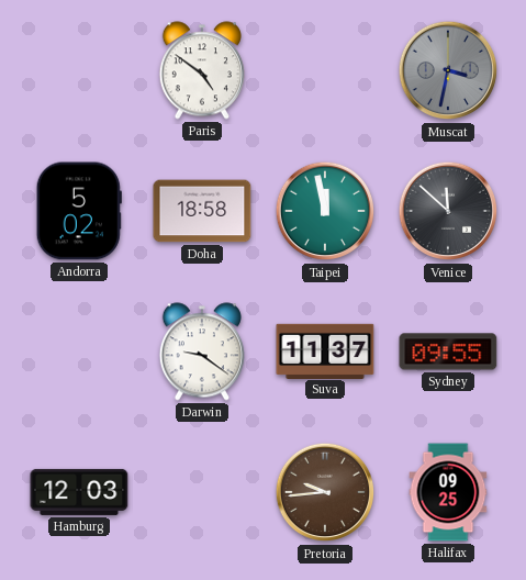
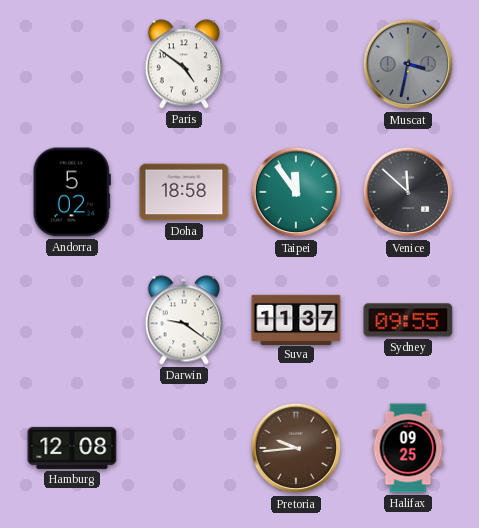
Taipei: 11:58 -> 11:54
Hamburg: 12:03 -> 12:08
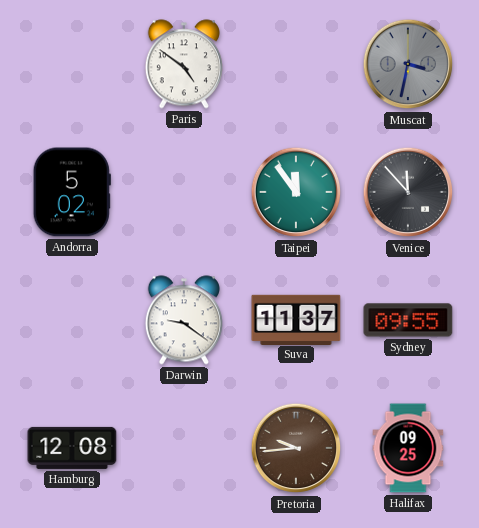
Doha: 18:58 -> none
Venice: 11:52 -> 11:53
